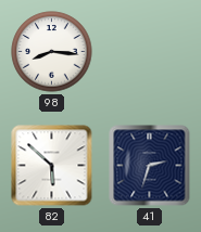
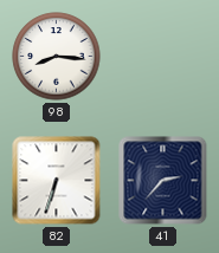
82: 5:52 -> 6:33
41: 2:33 -> 2:37
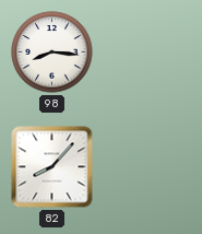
82: 6:33 -> 8:07
41: 2:37 -> none
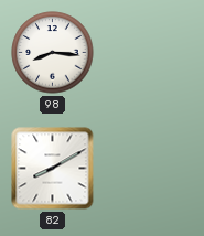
82: 8:07 -> 8:10
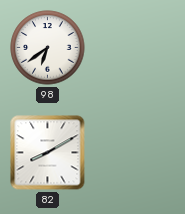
98: 8:16 -> 6:39
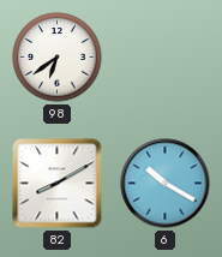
6: none -> 10:20
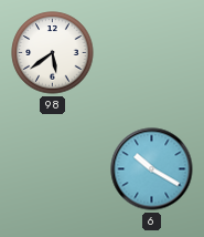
98: 6:39 -> 5:39
82: 8:10 -> none
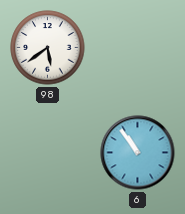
6: 10:20 -> 10:54
